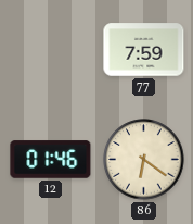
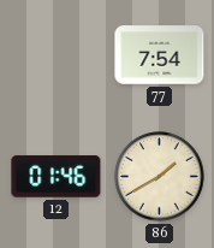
77: 7:59 -> 7:54
86: 6:21 -> 1:40
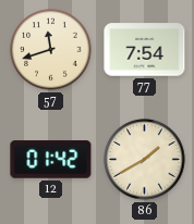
57: none -> 11:42
12: 01:46 -> 01:42
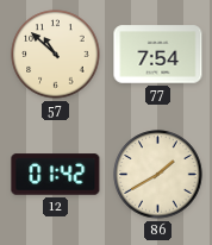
57: 11:42 -> 10:52
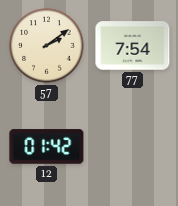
57: 10:52 -> 2:09
86: 1:40 -> none
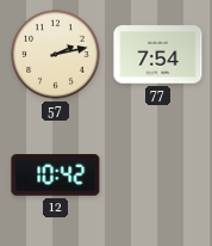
57: 2:09 -> 2:13
12: 01:42 -> 10:42
